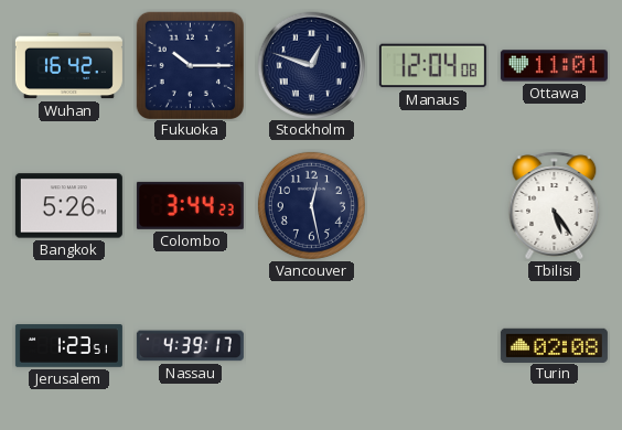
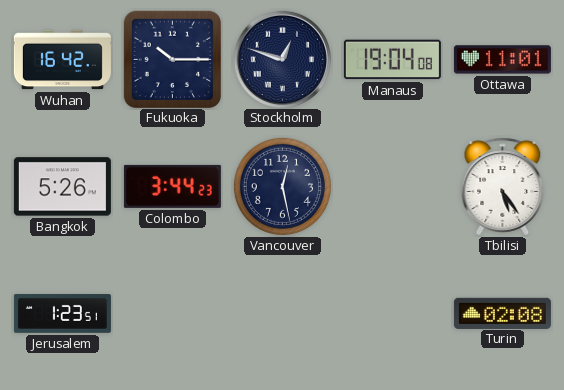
Manaus: 12:04 -> 19:04
Nassau: 4:39 -> none
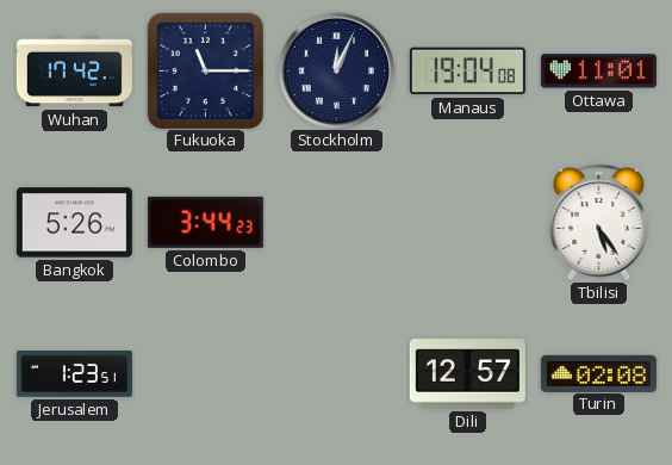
Wuhan: 16:42 -> 17:42
Fukuoka: 10:15 -> 11:15
Stockholm: 12:48 -> 12:04
Vancouver: 12:28 -> none
Dili: none -> 12:57
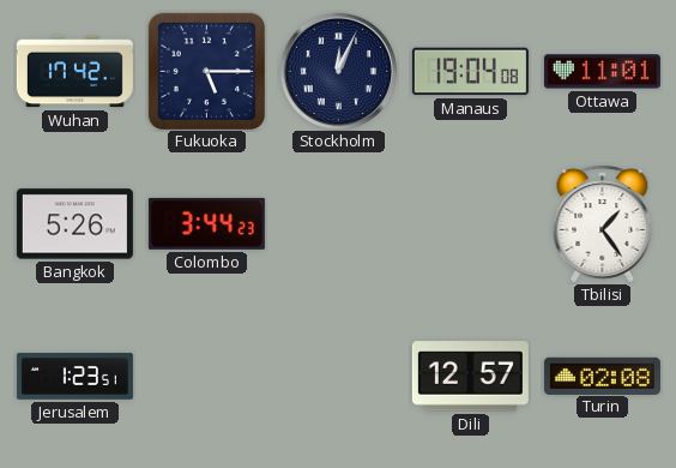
Fukuoka: 11:15 -> 5:15
Tbilisi: 5:24 -> 1:24
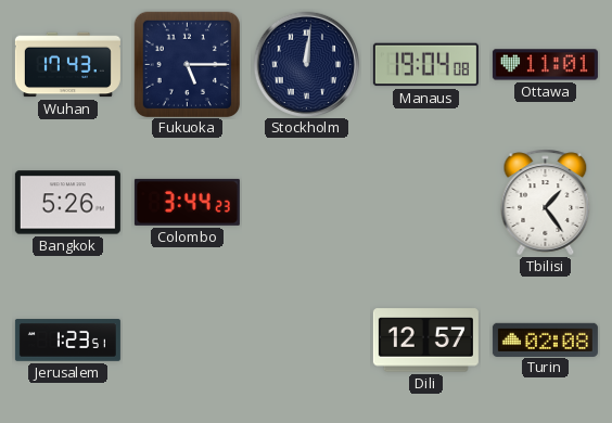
Wuhan: 17:42 -> 17:43
Stockholm: 12:04 -> 12:01
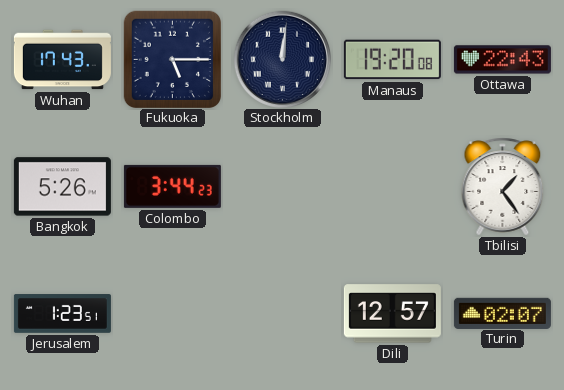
Manaus: 19:04 -> 19:20
Ottawa: 11:01 -> 22:43
Turin: 02:08 -> 02:07
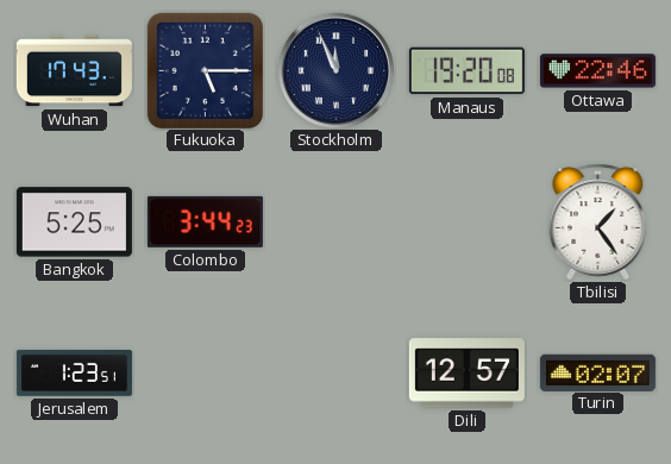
Stockholm: 12:01 -> 11:56
Ottawa: 22:43 -> 22:46
Bangkok: 5:26 -> 5:25
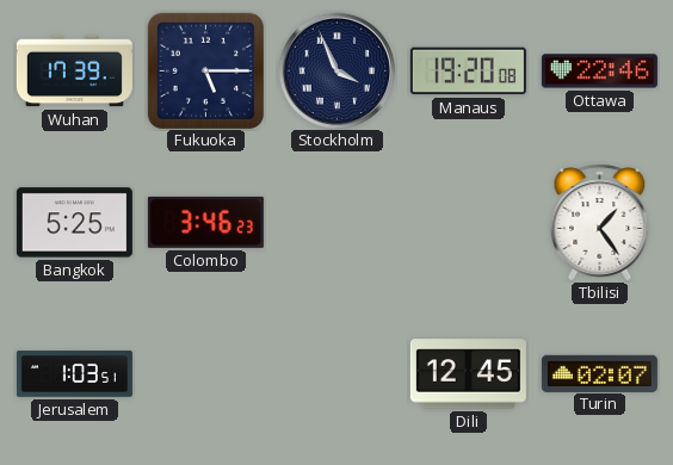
Wuhan: 17:43 -> 17:39
Stockholm: 11:56 -> 3:56
Colombo: 3:44 -> 3:46
Jerusalem: 1:23 -> 1:03
Dili: 12:57 -> 12:45
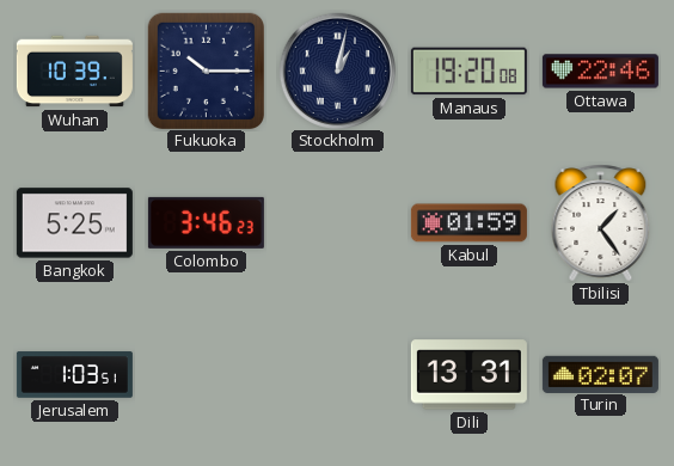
Wuhan: 17:39 -> 10:39
Fukuoka: 5:15 -> 10:15
Stockholm: 3:56 -> 1:02
Kabul: none -> 01:59
Dili: 12:45 -> 13:31
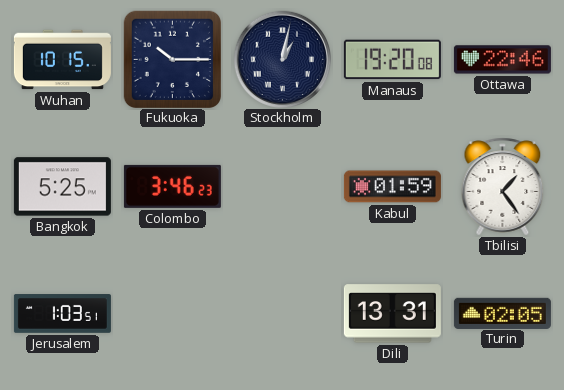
Wuhan: 10:39 -> 10:15
Turin: 02:07 -> 02:05
